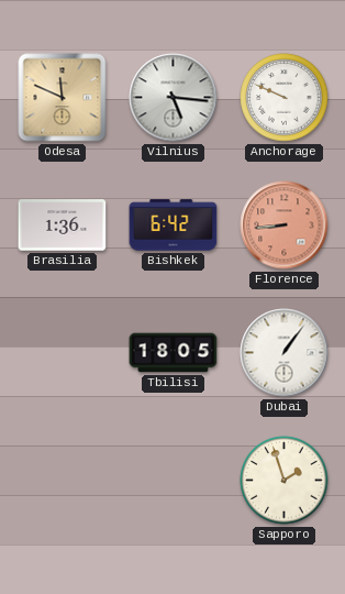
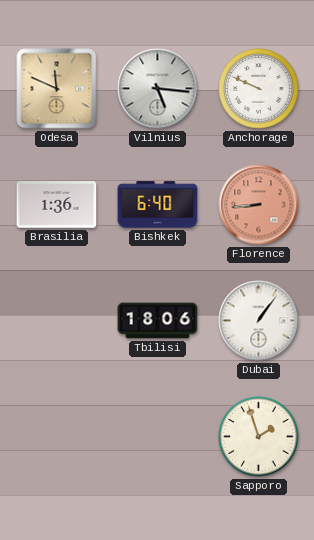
Bishkek: 6:42 -> 6:40
Tbilisi: 18:05 -> 18:06
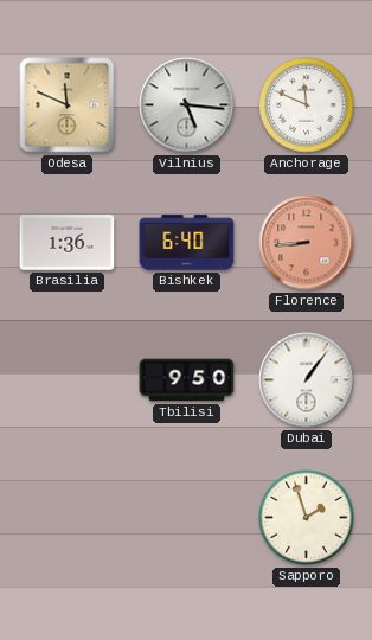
Anchorage: 9:49 -> 11:49
Tbilisi: 18:06 -> 9:50
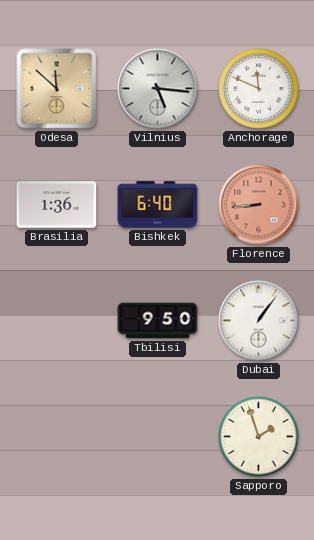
Odesa: 11:49 -> 11:52
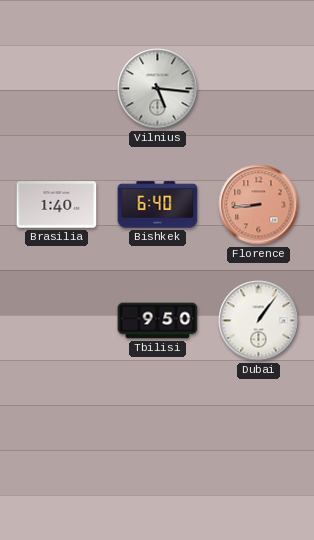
Odesa: 11:52 -> none
Anchorage: 11:49 -> none
Brasilia: 1:36 -> 1:40
Sapporo: 1:57 -> none
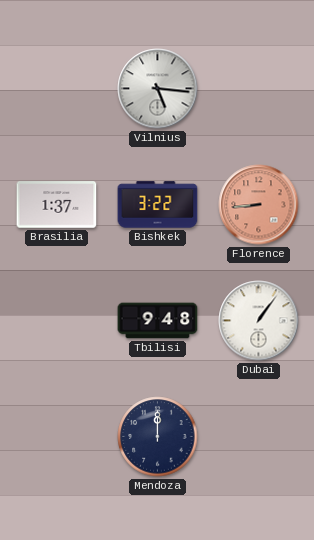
Brasilia: 1:40 -> 1:37
Bishkek: 6:40 -> 3:22
Tbilisi: 9:50 -> 9:48
Mendoza: none -> 12:00
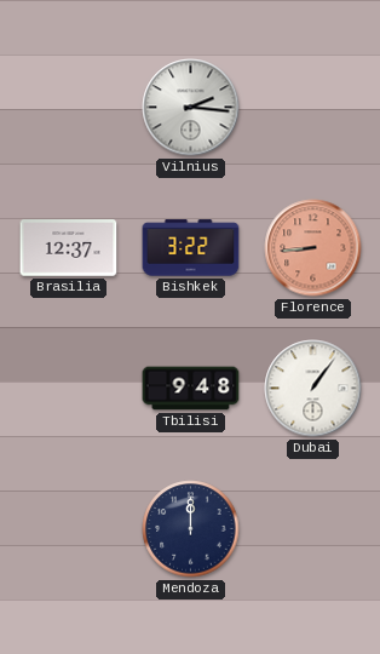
Vilnius: 5:16 -> 2:16
Brasilia: 1:37 -> 12:37
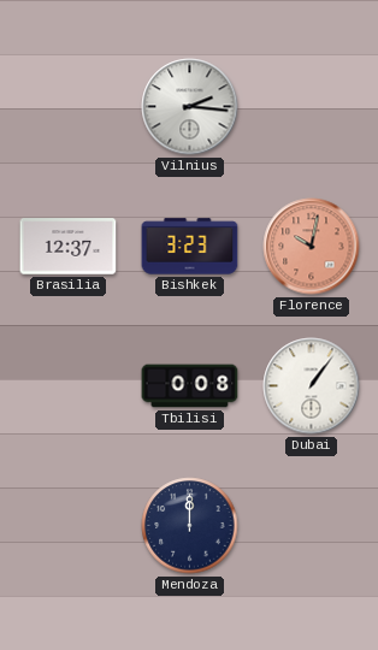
Bishkek: 3:22 -> 3:23
Florence: 8:44 -> 10:02
Tbilisi: 9:48 -> 0:08
